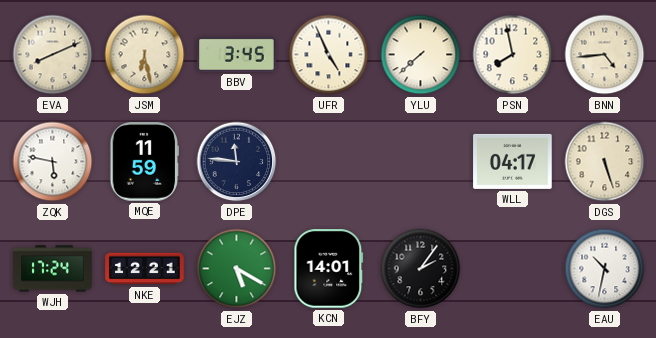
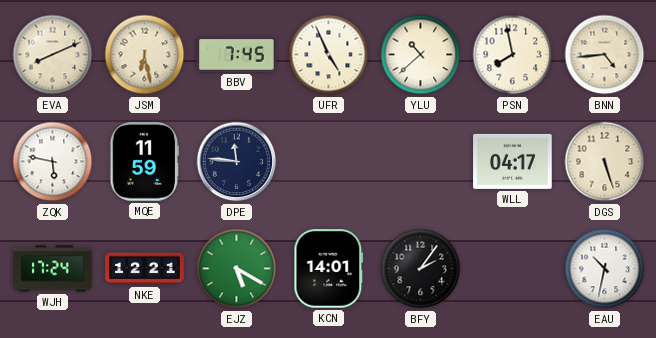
BBV: 3:45 -> 7:45
YLU: 7:38 -> 10:38
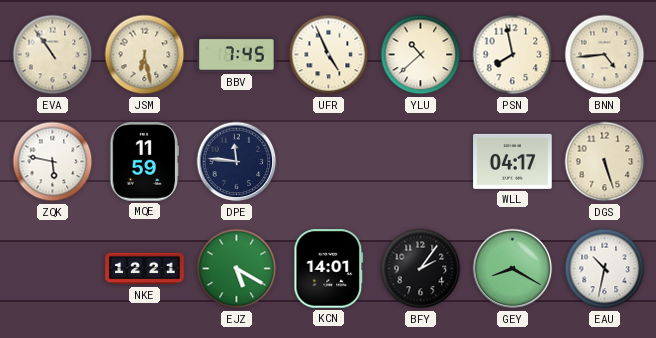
EVA: 8:11 -> 10:54
WJH: 17:24 -> none
GEY: none -> 8:20
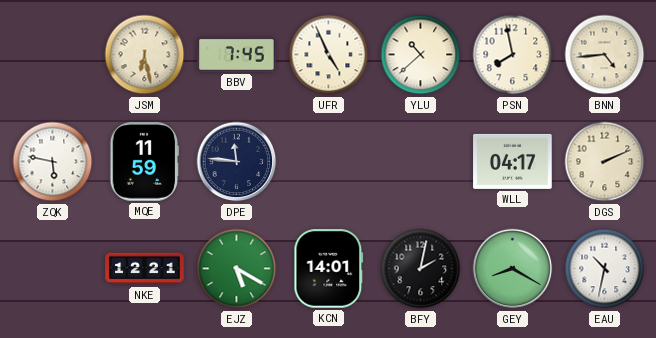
EVA: 10:54 -> none
DGS: 5:27 -> 2:11
BFY: 2:06 -> 2:02
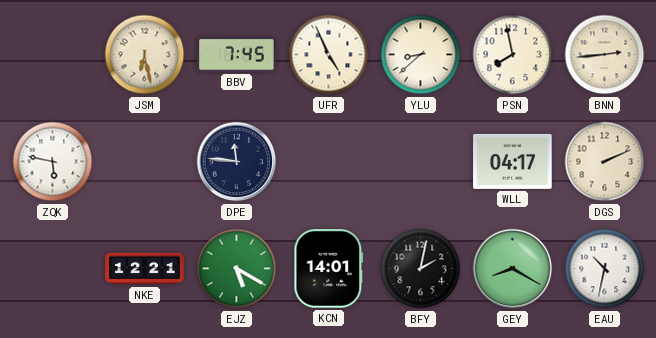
YLU: 10:38 -> 8:38
BNN: 4:44 -> 2:44
MQE: 11:59 -> none
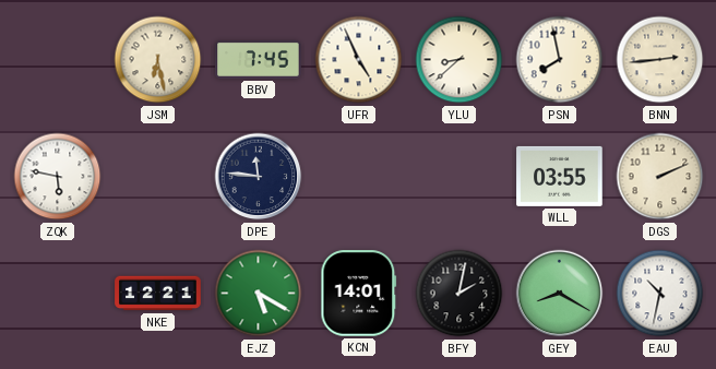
WLL: 04:17 -> 03:55
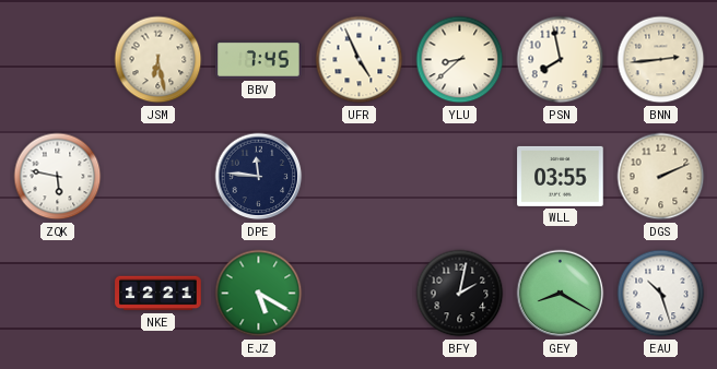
KCN: 14:01 -> none
EAU: 10:32 -> 10:27
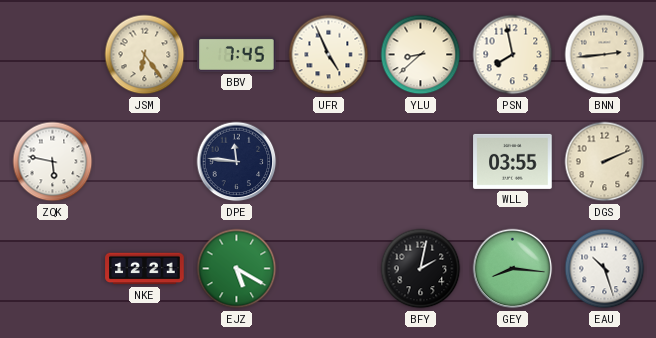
JSM: 6:28 -> 6:24
GEY: 8:20 -> 8:16
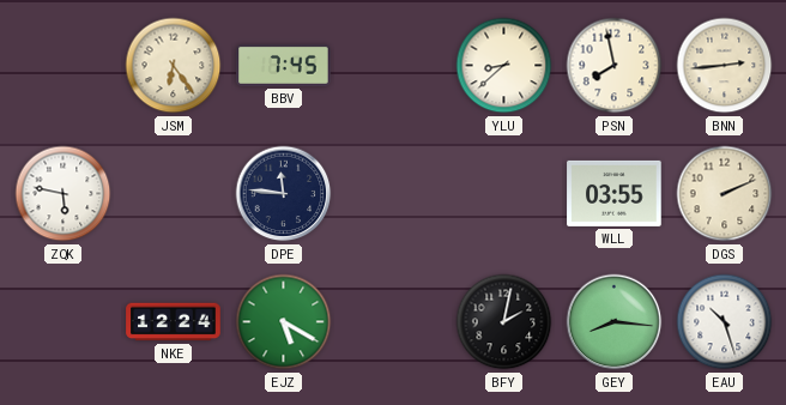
UFR: 4:56 -> none
NKE: 12:21 -> 12:24
